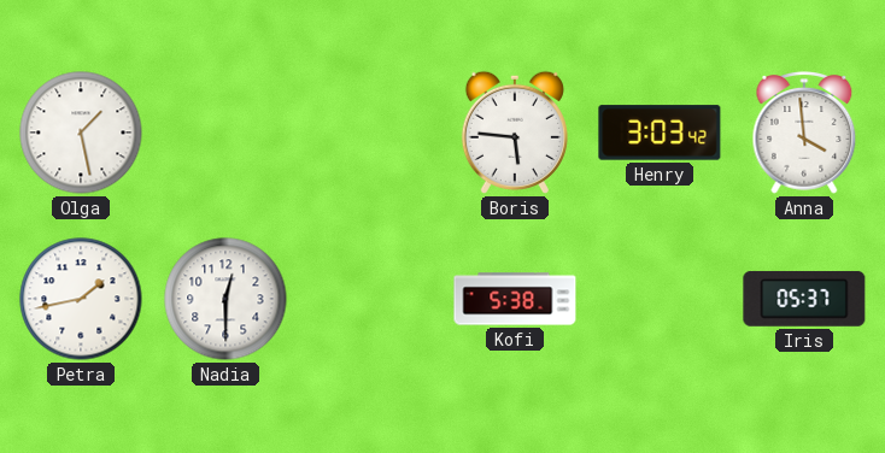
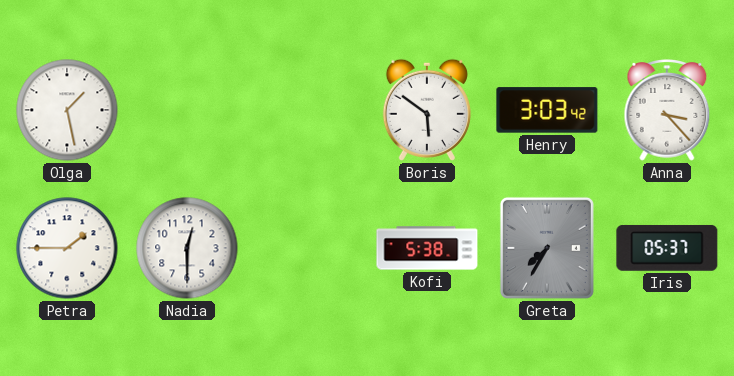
Boris: 5:46 -> 5:51
Anna: 3:59 -> 3:23
Petra: 1:43 -> 1:45
Greta: none -> 7:35
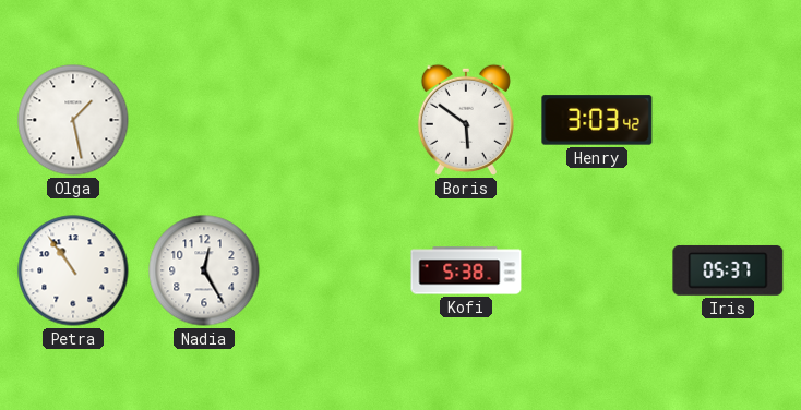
Anna: 3:23 -> none
Petra: 1:45 -> 10:54
Nadia: 12:30 -> 12:25
Greta: 7:35 -> none
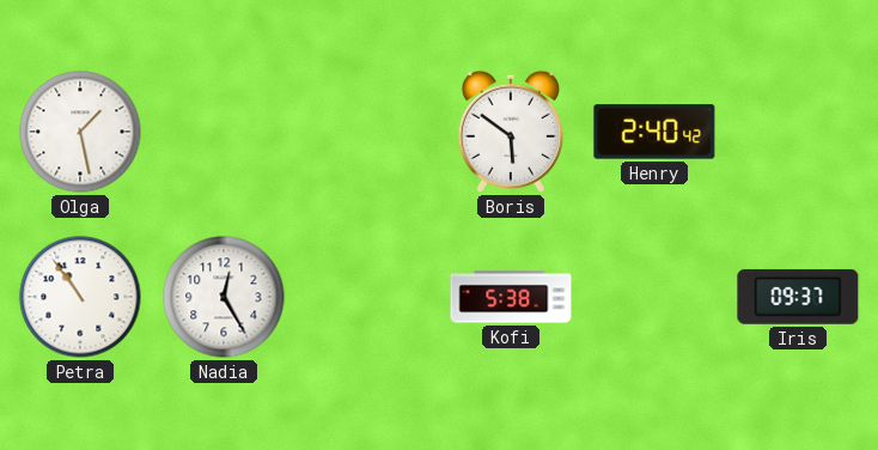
Henry: 3:03 -> 2:40
Iris: 05:37 -> 09:37
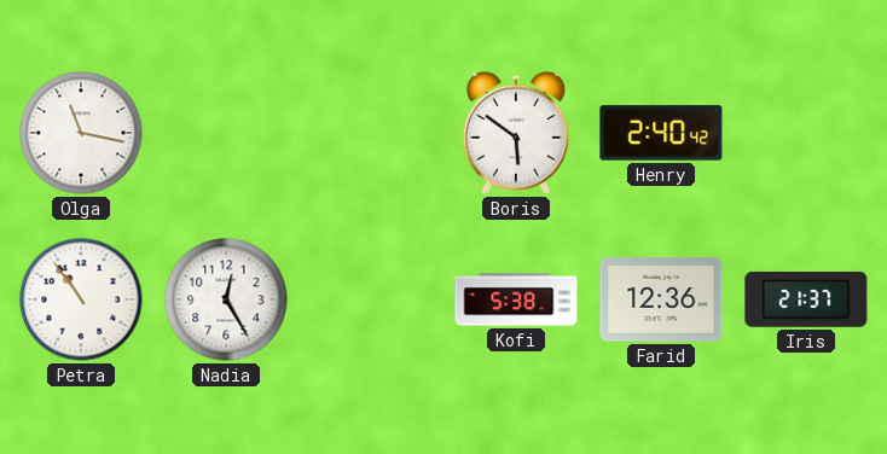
Olga: 1:28 -> 11:17
Farid: none -> 12:36
Iris: 09:37 -> 21:37
